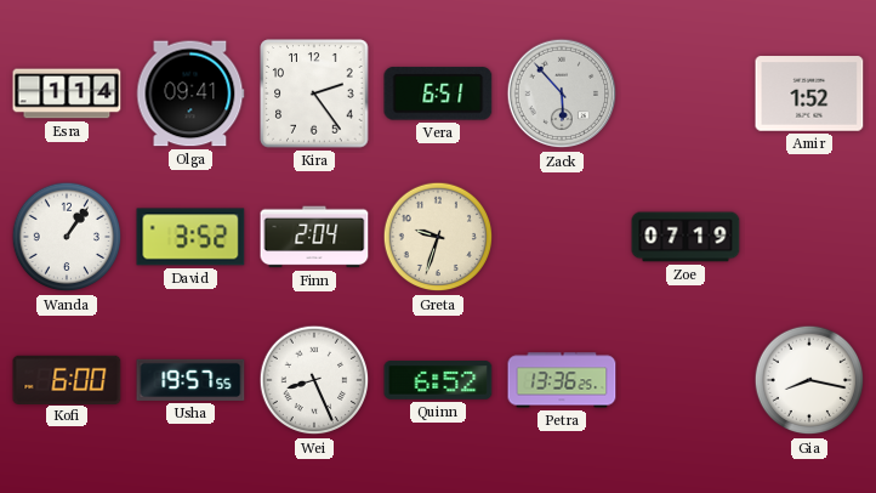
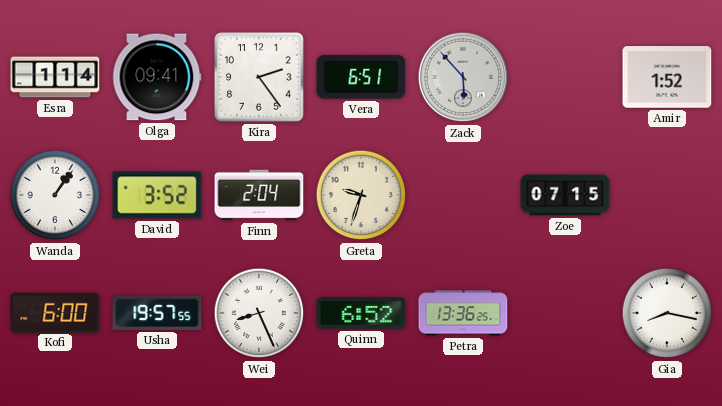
Zoe: 07:19 -> 07:15
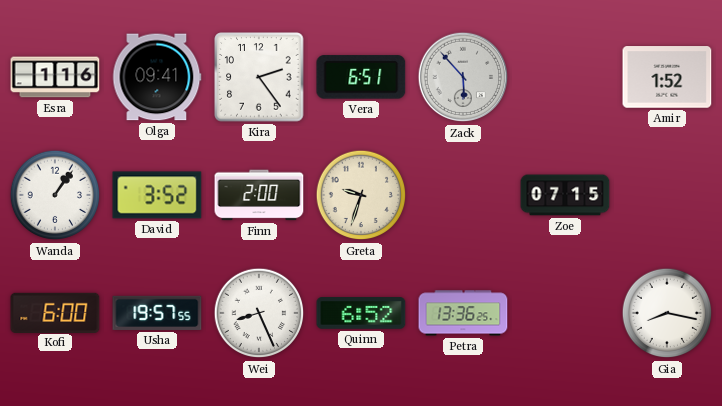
Esra: 1:14 -> 1:16
Finn: 2:04 -> 2:00
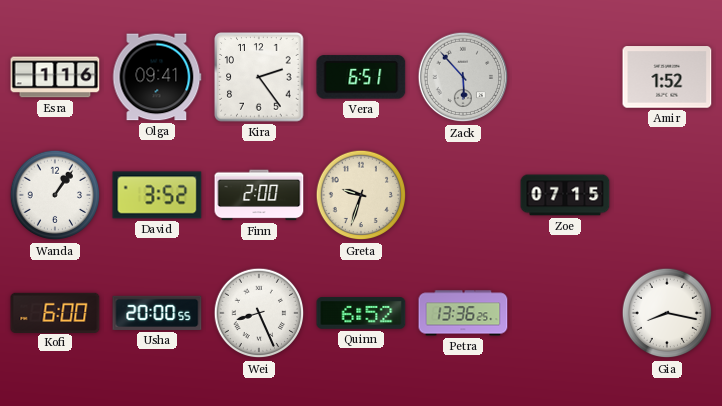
Usha: 19:57 -> 20:00
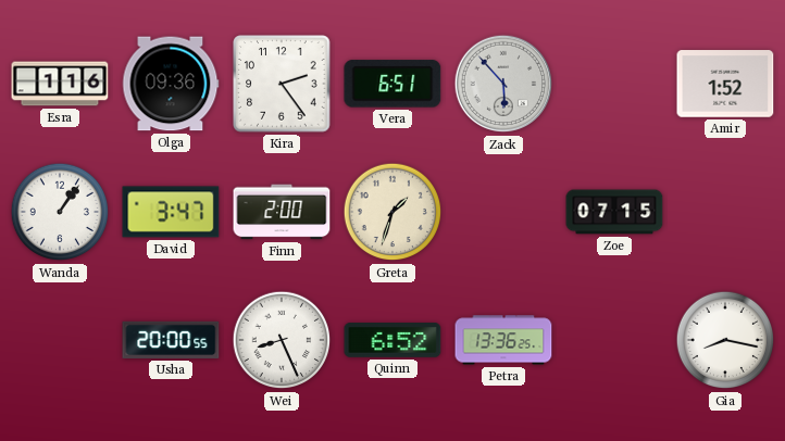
Olga: 09:41 -> 09:36
David: 3:52 -> 3:47
Greta: 9:33 -> 1:33
Kofi: 6:00 -> none
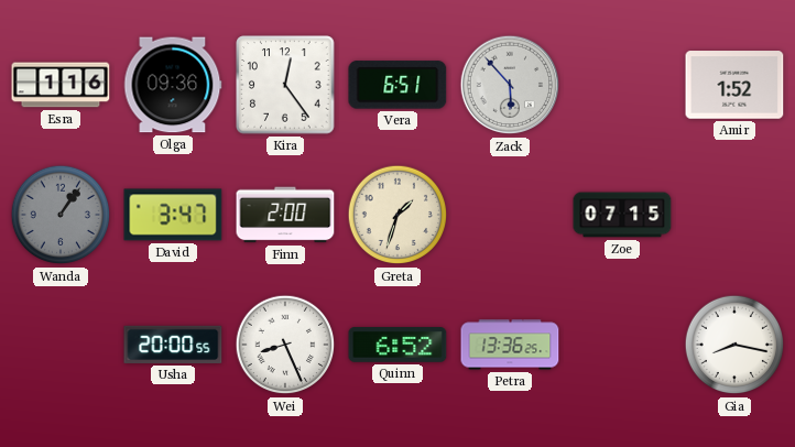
Kira: 2:24 -> 12:24
Wanda dial: white -> grey
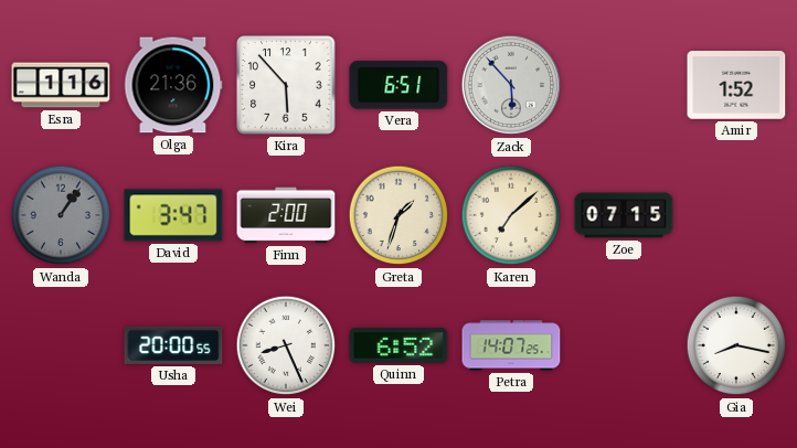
Olga: 09:36 -> 21:36
Kira: 12:24 -> 5:53
Karen: none -> 7:08
Petra: 13:36 -> 14:07
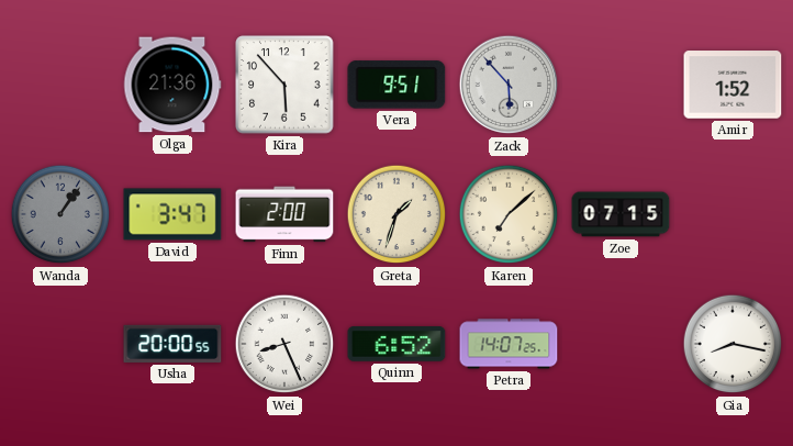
Esra: 1:16 -> none
Vera: 6:51 -> 9:51
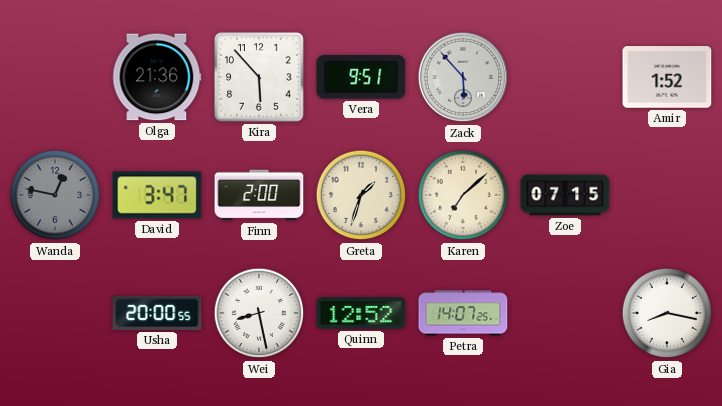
Wanda: 1:06 -> 12:47
Wei: 8:26 -> 8:28
Quinn: 6:52 -> 12:52
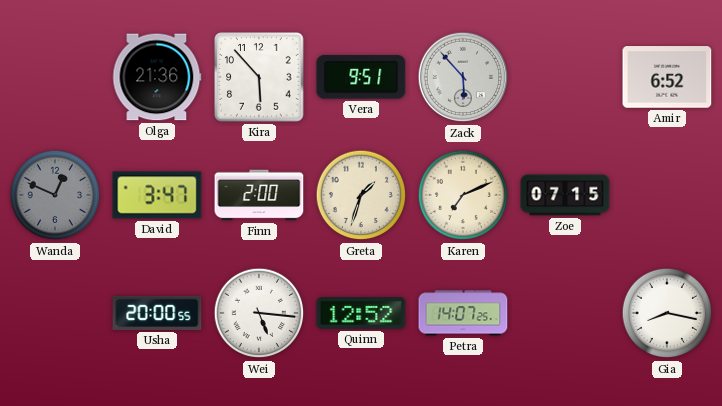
Amir: 1:52 -> 6:52
Wanda: 12:47 -> 12:49
Karen: 7:08 -> 7:11
Wei: 8:28 -> 5:16
